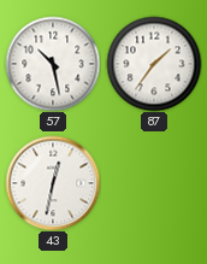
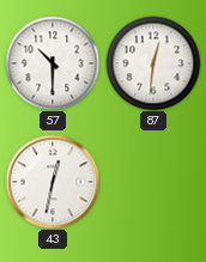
57: 10:28 -> 10:30
87: 1:36 -> 12:31
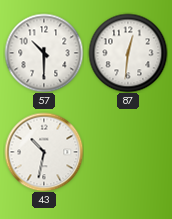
43: 12:32 -> 10:32
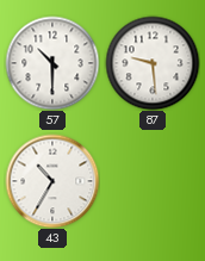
87: 12:31 -> 9:29
43: 10:32 -> 10:35
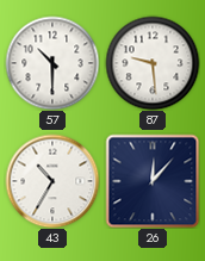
26: none -> 12:07
